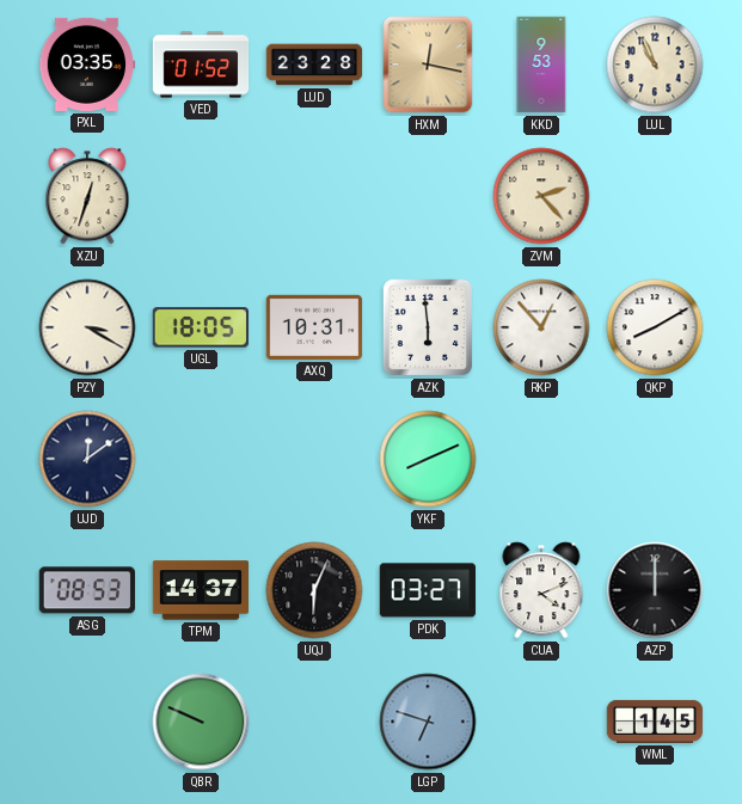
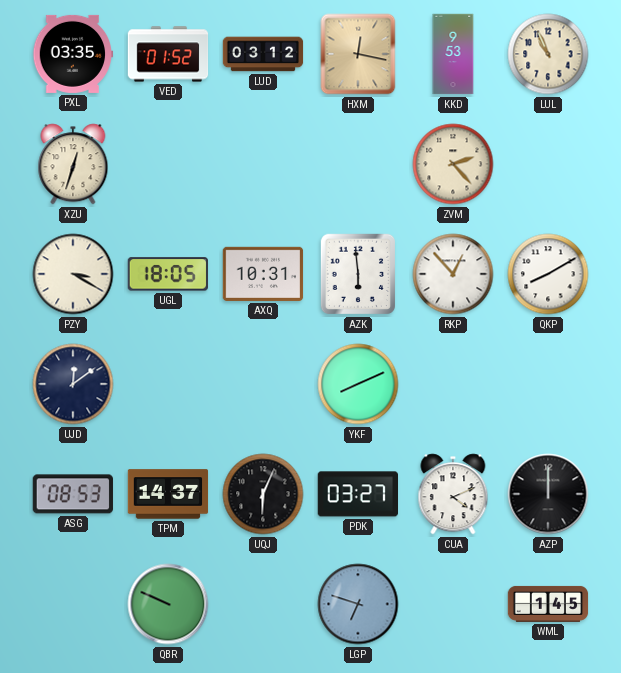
LUD: 23:28 -> 03:12
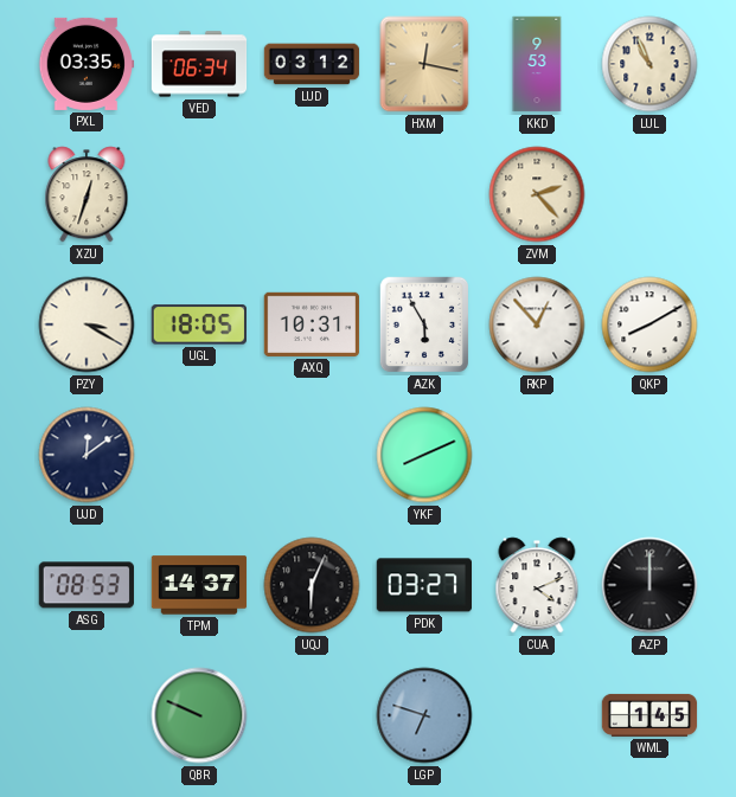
VED: 01:52 -> 06:34
AZK: 5:59 -> 5:55
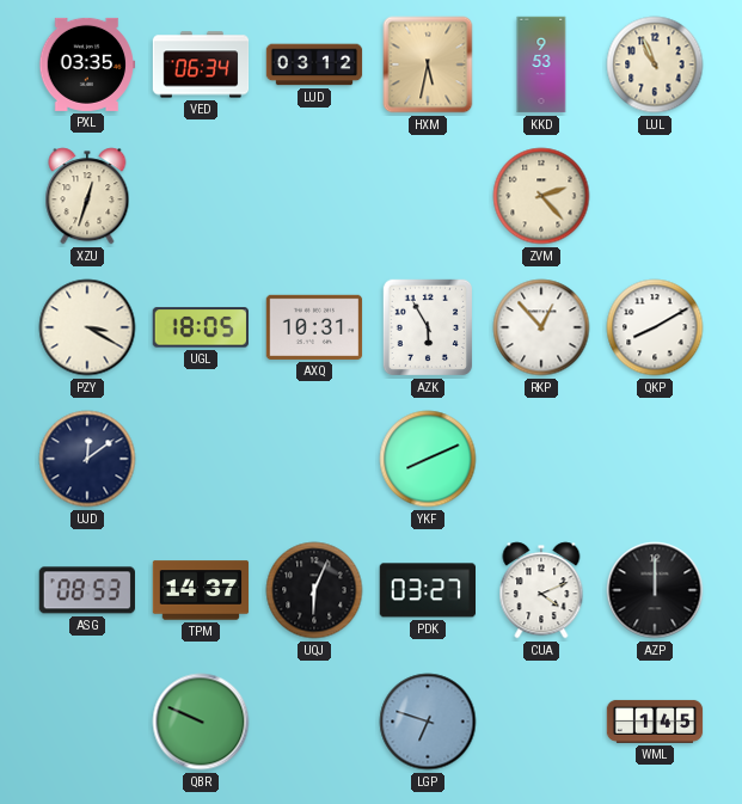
HXM: 12:17 -> 5:32
